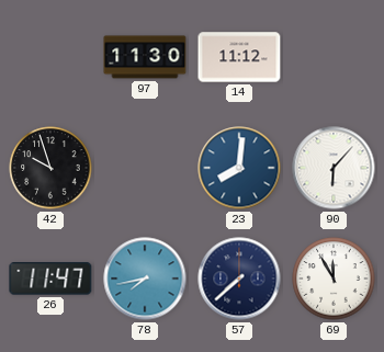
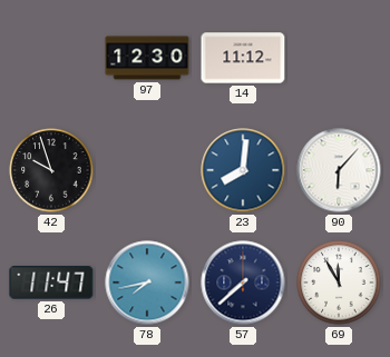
97: 11:30 -> 12:30
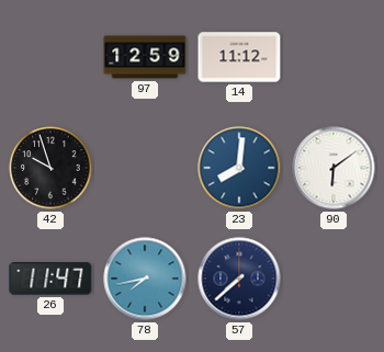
97: 12:30 -> 12:59
90: 6:07 -> 6:09
69: 11:55 -> none
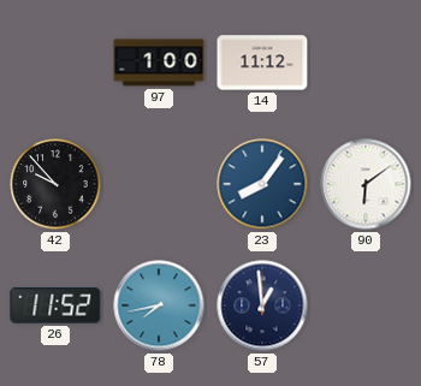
97: 12:59 -> 1:00
42: 9:57 -> 9:53
23: 8:01 -> 8:06
26: 11:47 -> 11:52
57: 7:38 -> 12:59
